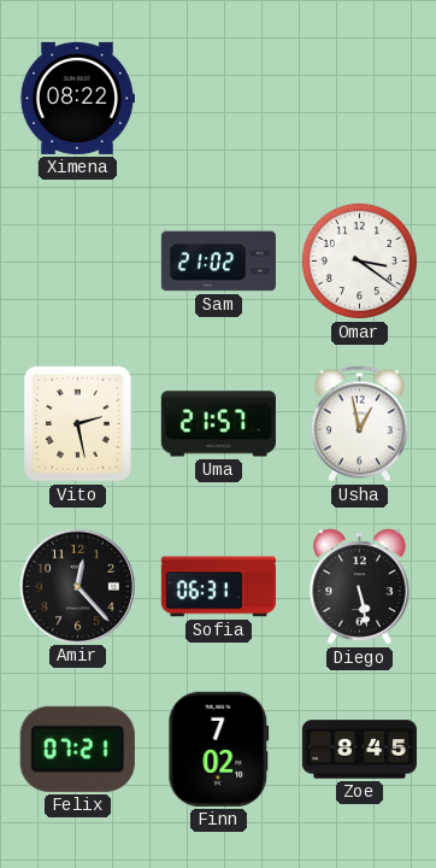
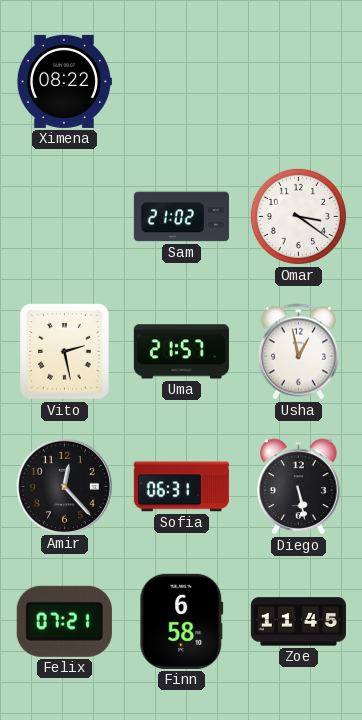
Finn: 7:02 -> 6:58
Zoe: 8:45 -> 11:45
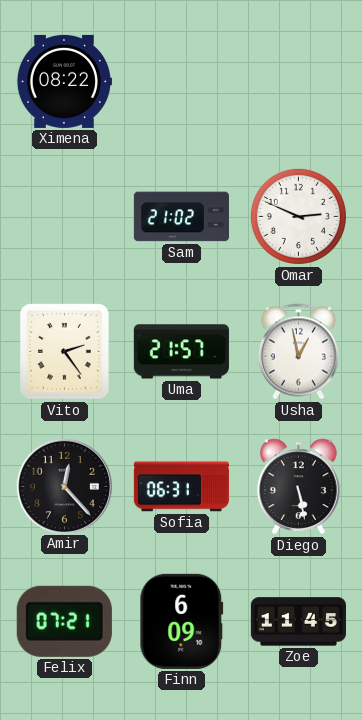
Omar: 3:21 -> 2:49
Vito: 2:28 -> 2:24
Finn: 6:58 -> 6:09
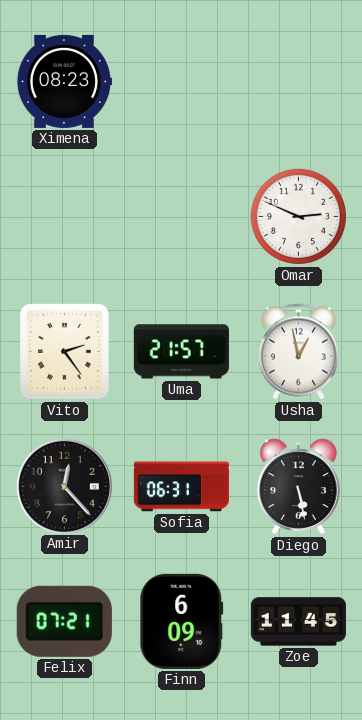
Ximena: 08:22 -> 08:23
Sam: 21:02 -> none
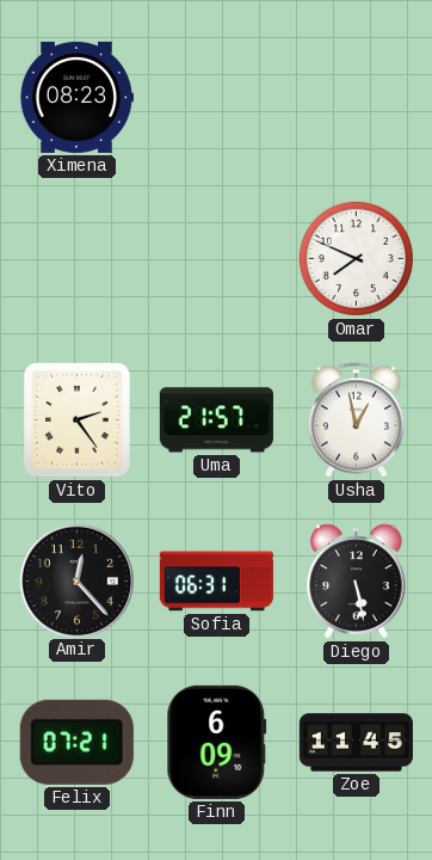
Omar: 2:49 -> 7:49
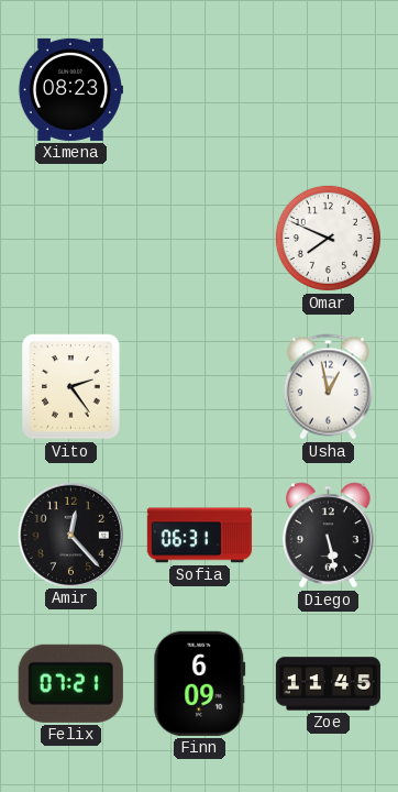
Uma: 21:57 -> none
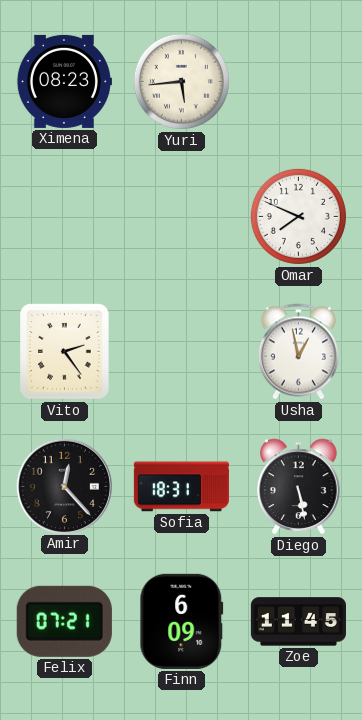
Yuri: none -> 5:44
Sofia: 06:31 -> 18:31
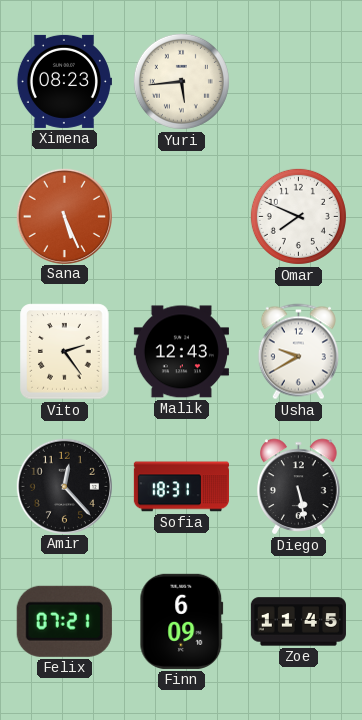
Sana: none -> 5:26
Malik: none -> 12:43
Usha: 12:58 -> 9:40
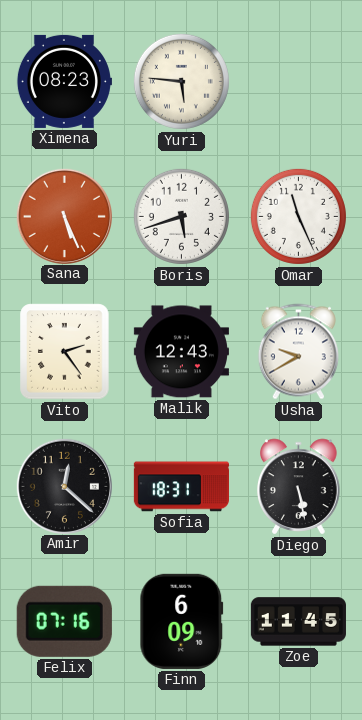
Yuri: 5:44 -> 5:46
Boris: none -> 5:42
Omar: 7:49 -> 11:26
Amir: 12:23 -> 12:22
Felix: 07:21 -> 07:16
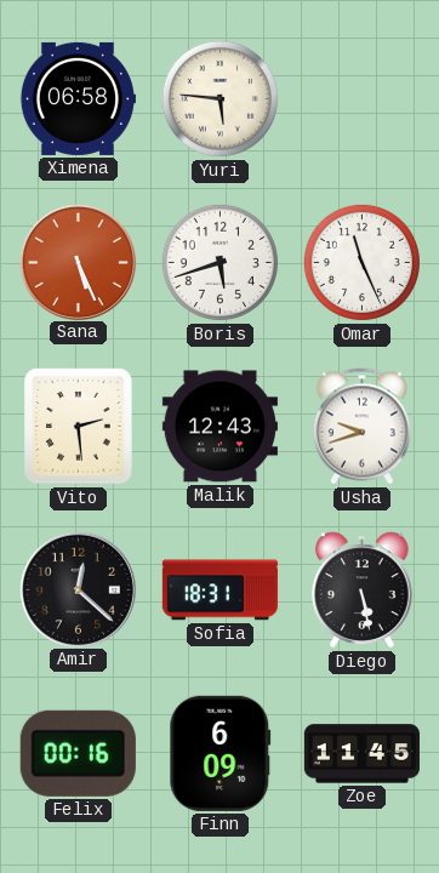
Ximena: 08:23 -> 06:58
Vito: 2:24 -> 2:29
Usha: 9:40 -> 9:42
Felix: 07:16 -> 00:16
